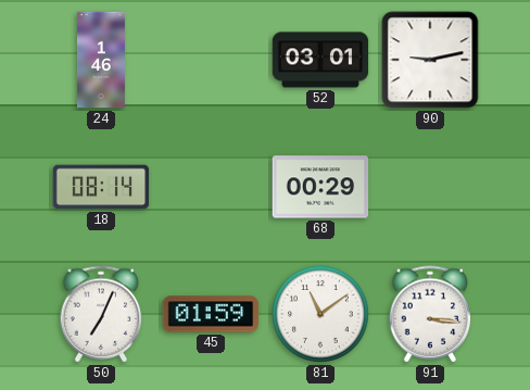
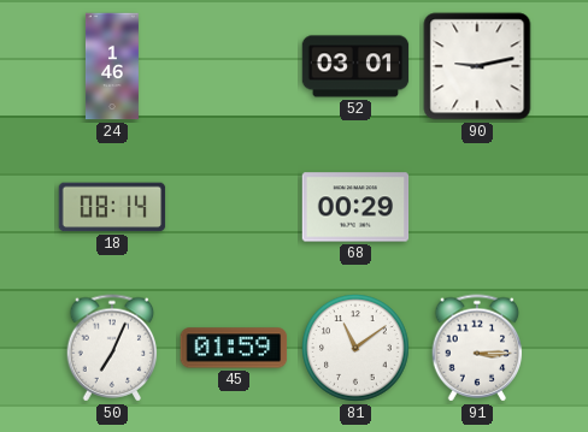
91: 3:16 -> 3:15
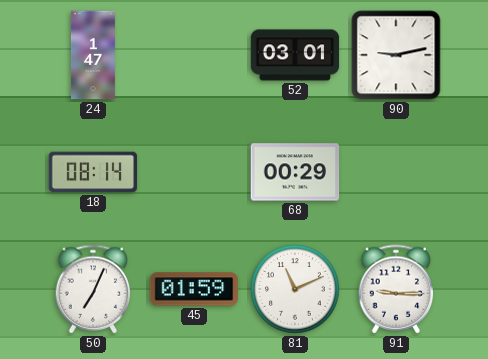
24: 1:46 -> 1:47
81: 11:09 -> 11:11
91: 3:15 -> 9:15
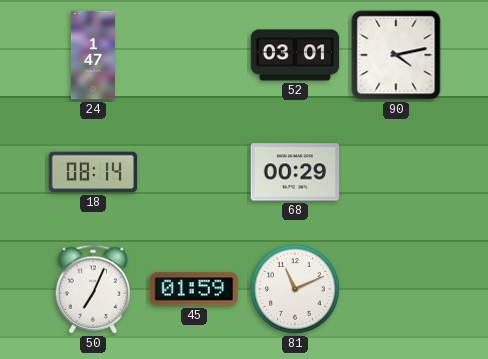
90: 9:13 -> 4:13
91: 9:15 -> none
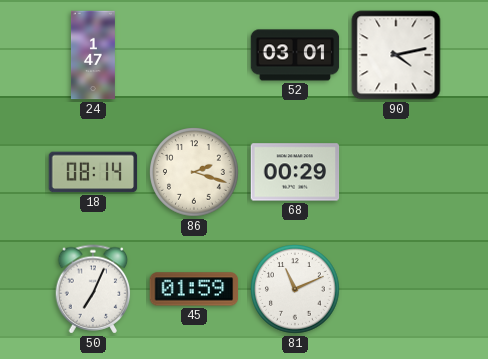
86: none -> 2:18
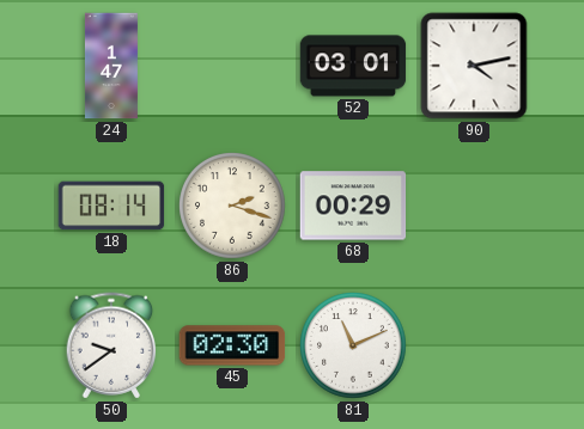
50: 7:04 -> 9:39
45: 01:59 -> 02:30
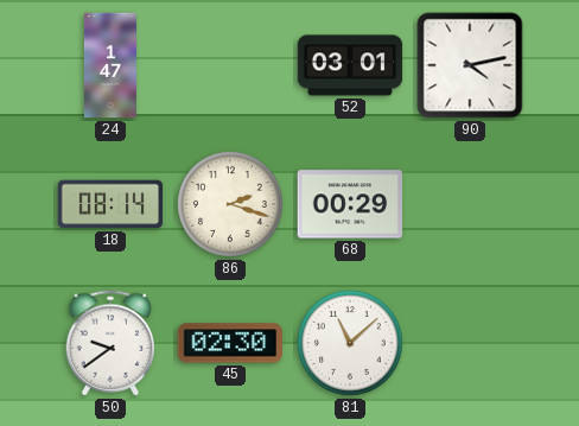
81: 11:11 -> 11:08
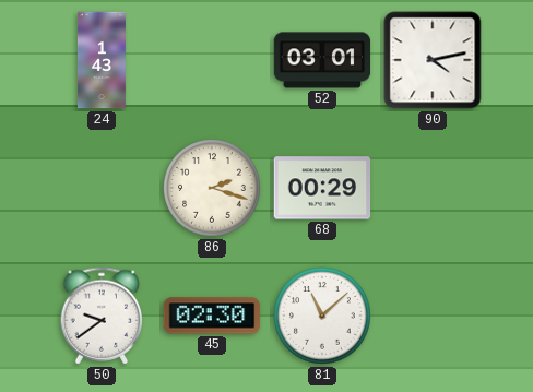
24: 1:47 -> 1:43
18: 08:14 -> none
